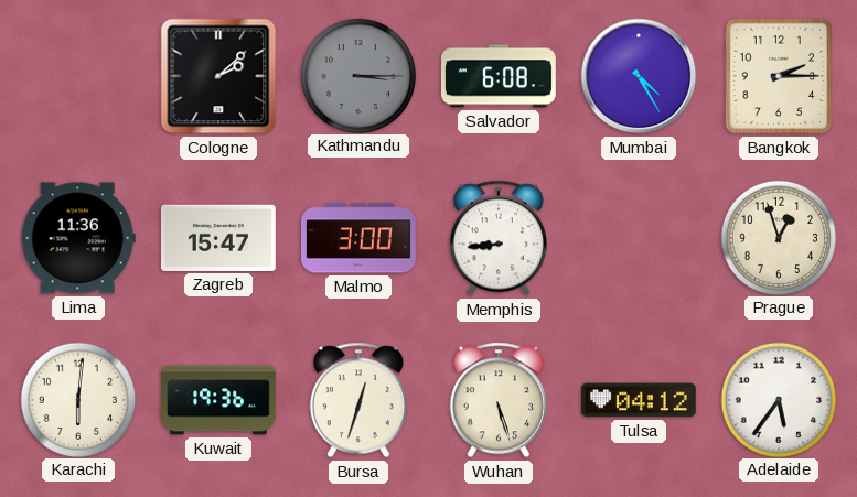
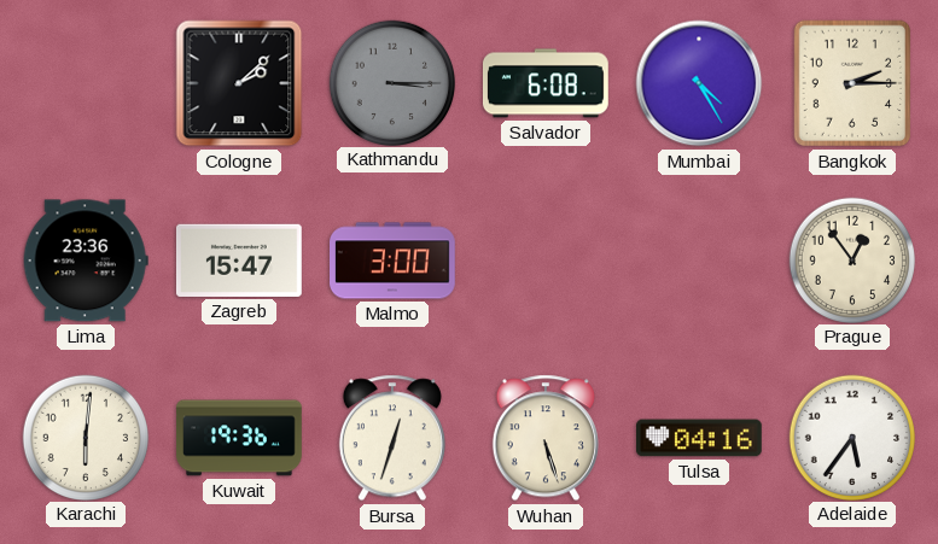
Lima: 11:36 -> 23:36
Memphis: 8:44 -> none
Prague: 12:57 -> 12:54
Tulsa: 04:12 -> 04:16
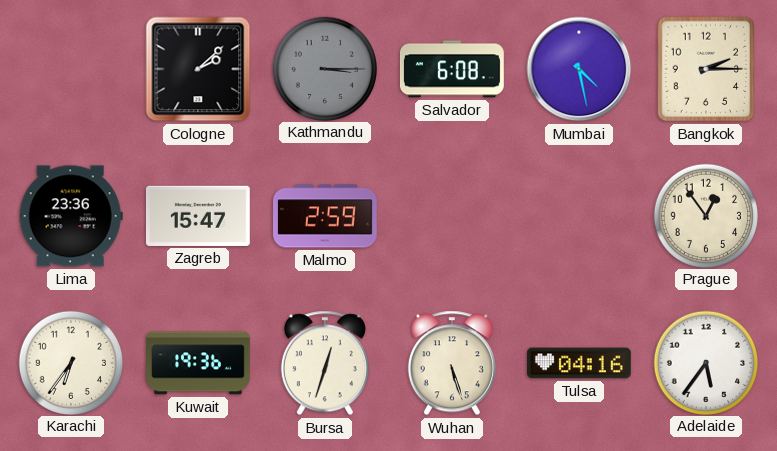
Mumbai: 4:25 -> 4:28
Malmo: 3:00 -> 2:59
Karachi: 6:01 -> 6:36
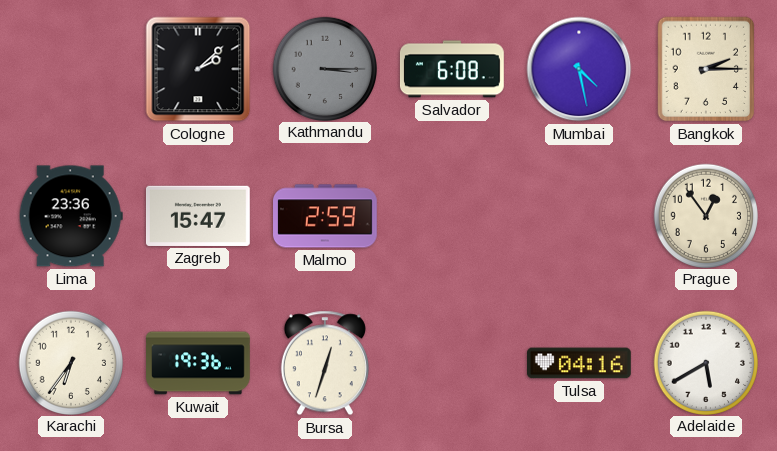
Wuhan: 5:27 -> none
Adelaide: 5:36 -> 5:40
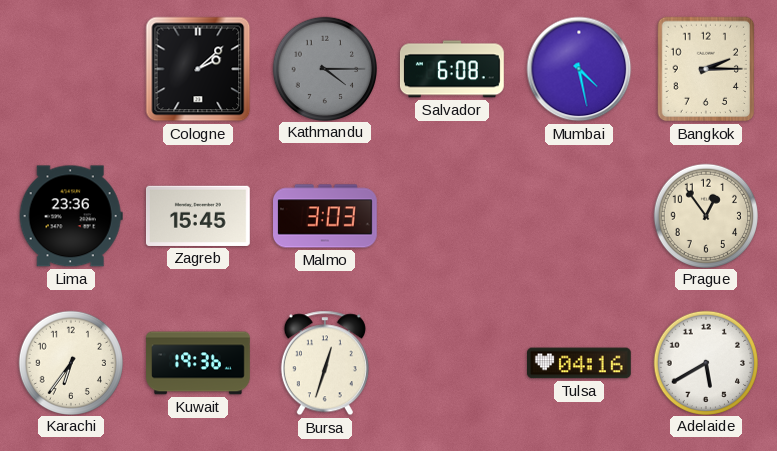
Kathmandu: 3:15 -> 4:15
Zagreb: 15:47 -> 15:45
Malmo: 2:59 -> 3:03
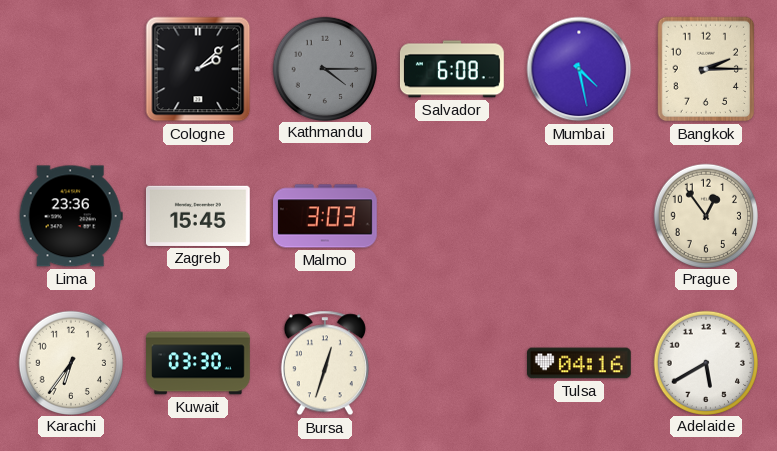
Kuwait: 19:36 -> 03:30
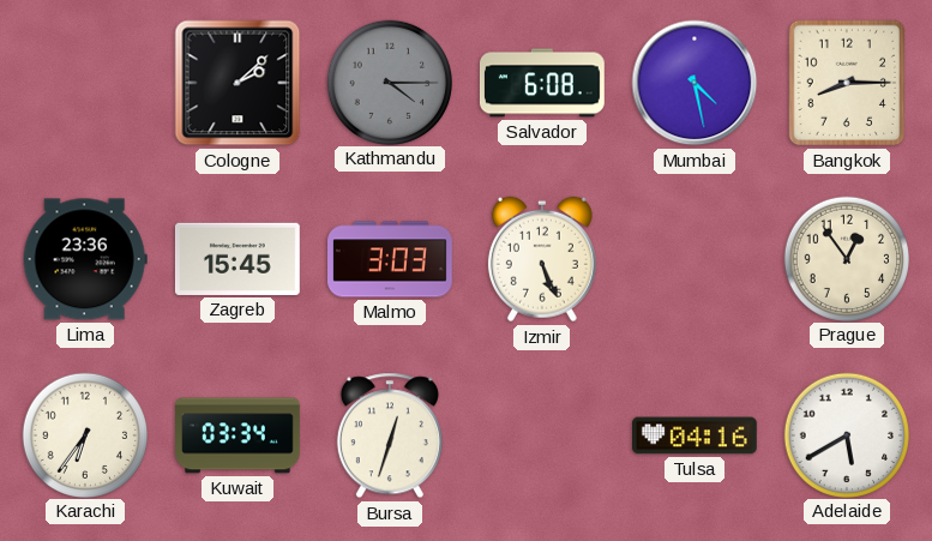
Bangkok: 2:15 -> 8:15
Izmir: none -> 5:26
Kuwait: 03:30 -> 03:34
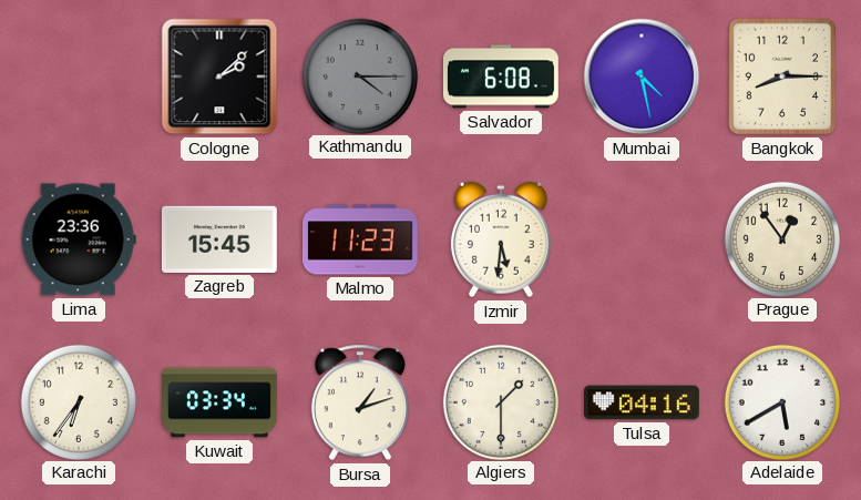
Malmo: 3:03 -> 11:23
Izmir: 5:26 -> 5:31
Bursa: 12:33 -> 1:12
Algiers: none -> 1:30
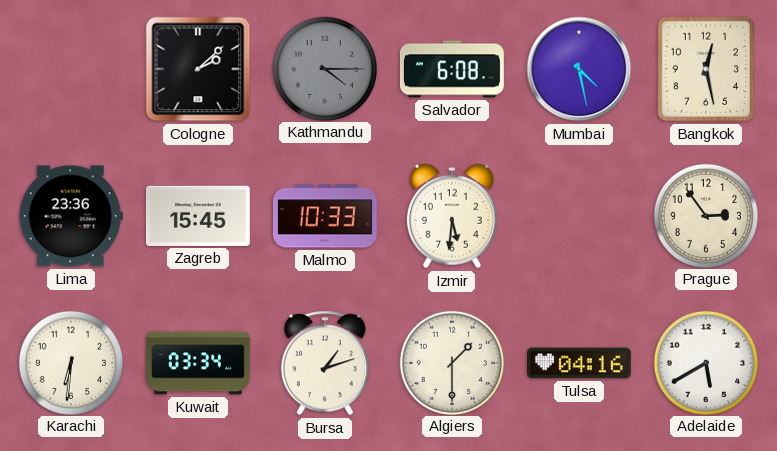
Bangkok: 8:15 -> 12:28
Malmo: 11:23 -> 10:33
Prague: 12:54 -> 2:54
Karachi: 6:36 -> 6:31
